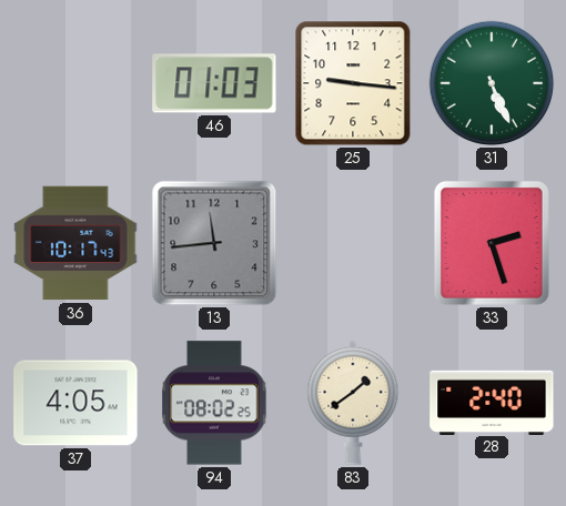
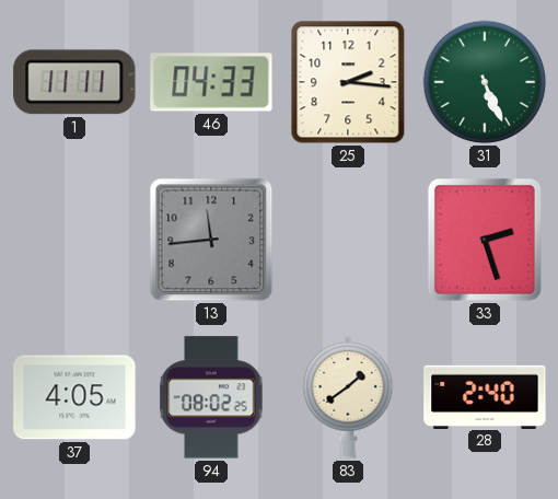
1: none -> 11:11
46: 01:03 -> 04:33
25: 9:16 -> 2:16
36: 10:17 -> none
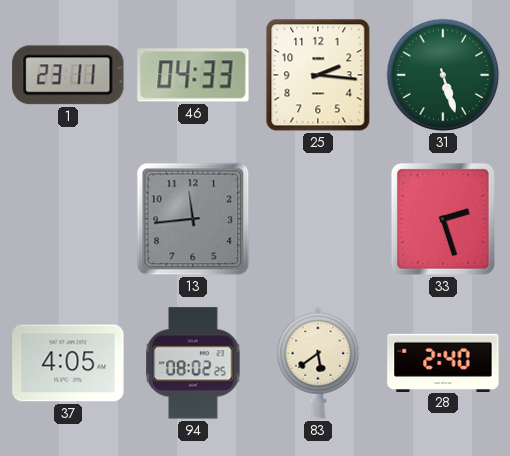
1: 11:11 -> 23:11
31: 5:26 -> 5:27
83: 1:39 -> 5:39
